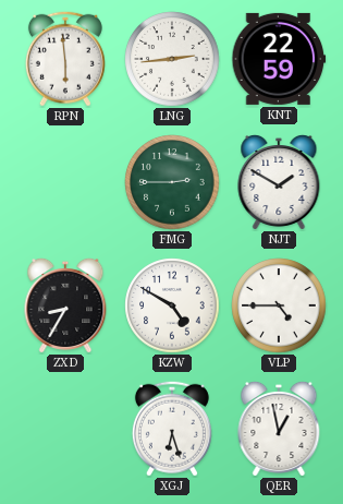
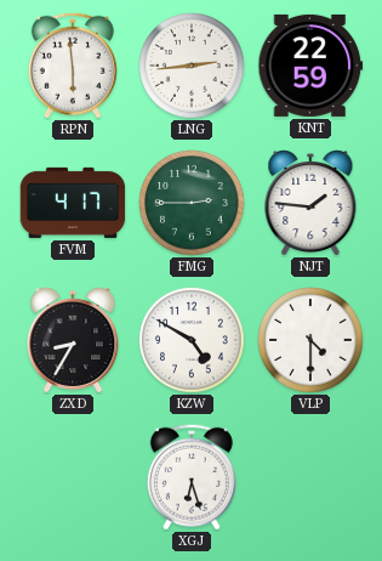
FVM: none -> 4:17
NJT: 1:50 -> 1:46
VLP: 4:45 -> 4:30
QER: 12:58 -> none
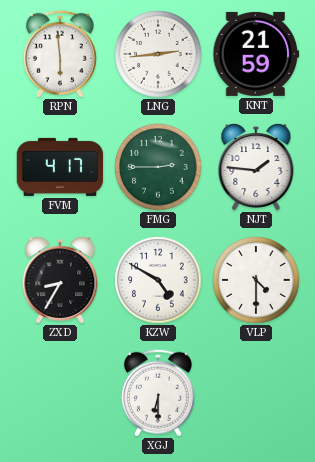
KNT: 22:59 -> 21:59
XGJ: 6:27 -> 6:30
